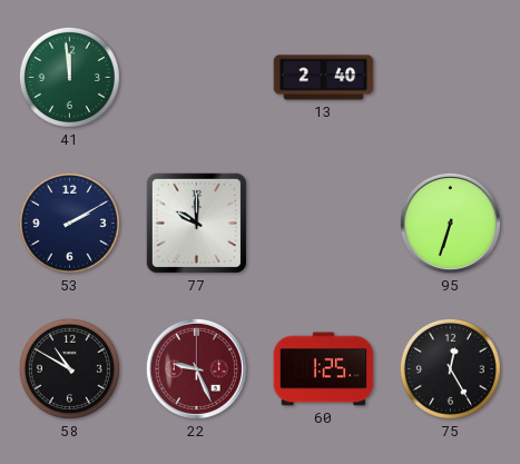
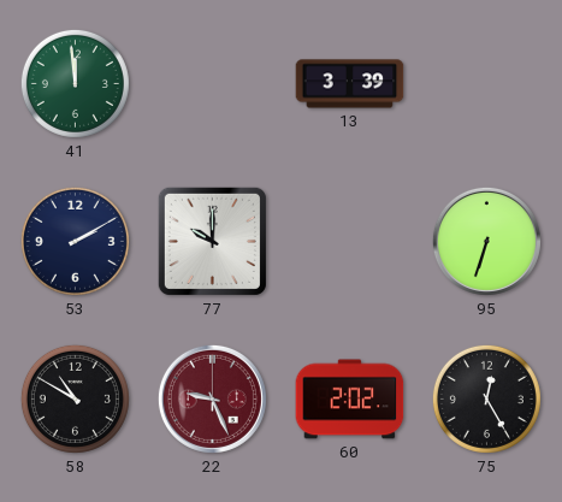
13: 2:40 -> 3:39
60: 1:25 -> 2:02
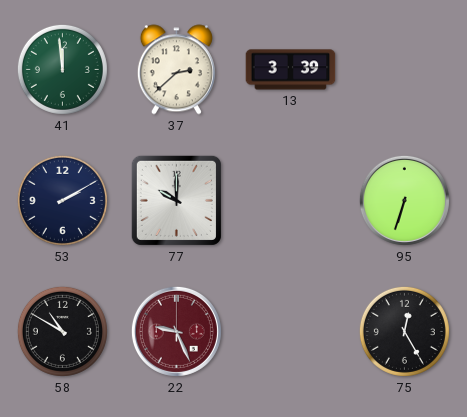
37: none -> 2:38
60: 2:02 -> none
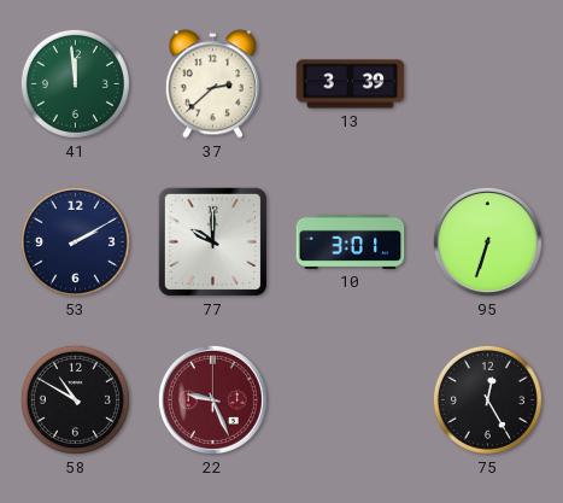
10: none -> 3:01
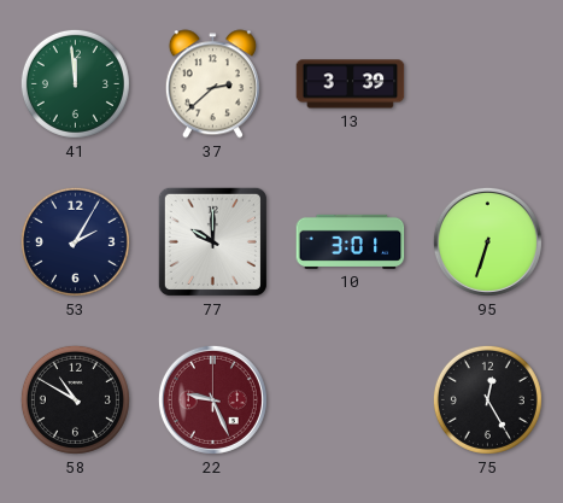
53: 2:10 -> 2:05
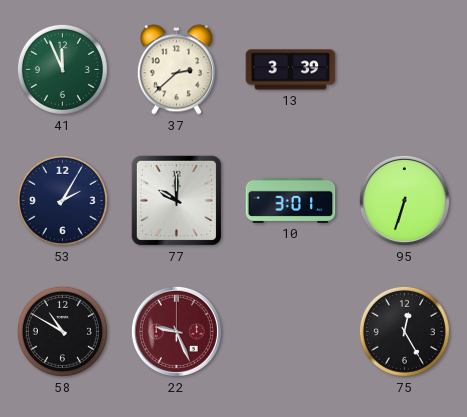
41: 11:59 -> 11:56
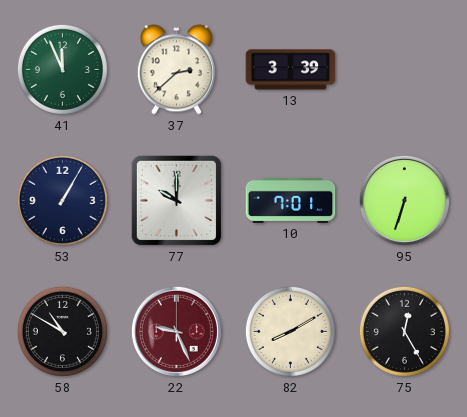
53: 2:05 -> 1:05
10: 3:01 -> 7:01
82: none -> 8:10
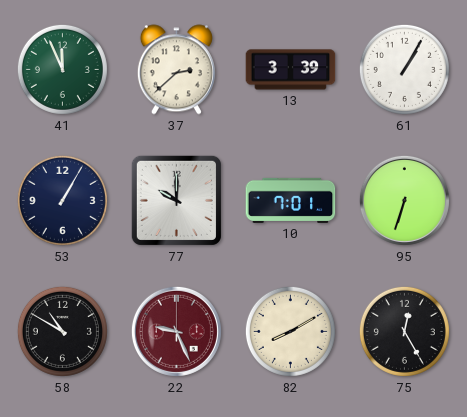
61: none -> 1:05
